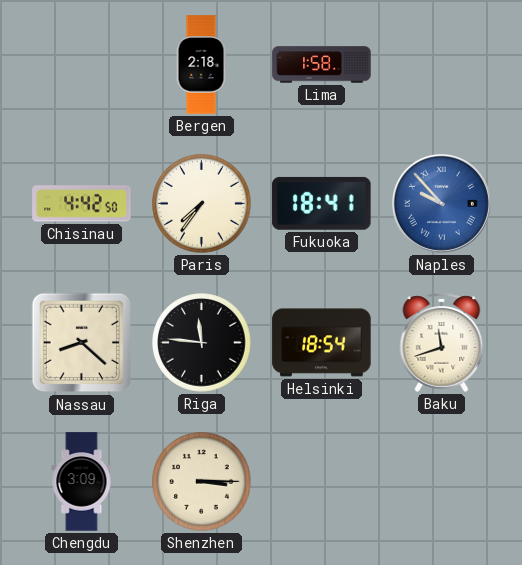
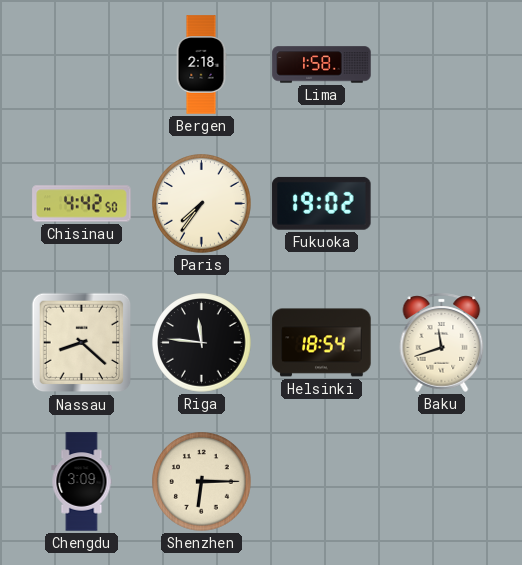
Fukuoka: 18:41 -> 19:02
Naples: 9:53 -> none
Shenzhen: 3:15 -> 6:15
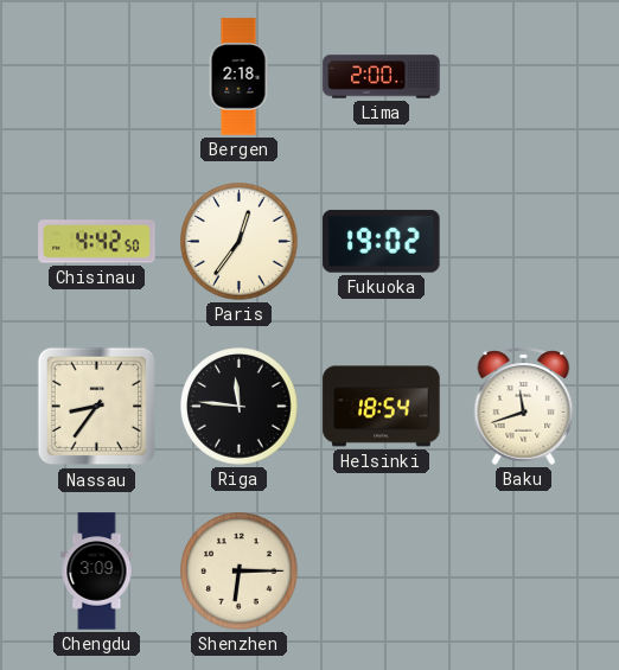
Lima: 1:58 -> 2:00
Paris: 7:36 -> 12:36
Nassau: 8:22 -> 8:36
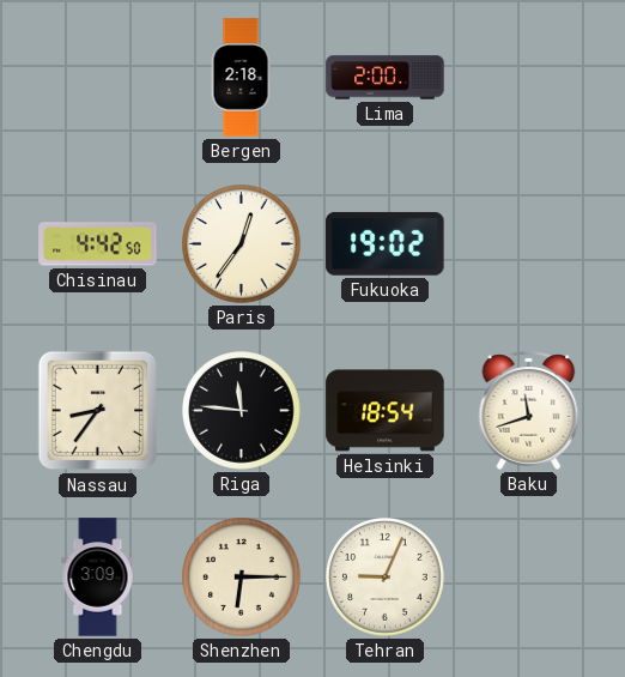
Tehran: none -> 9:04
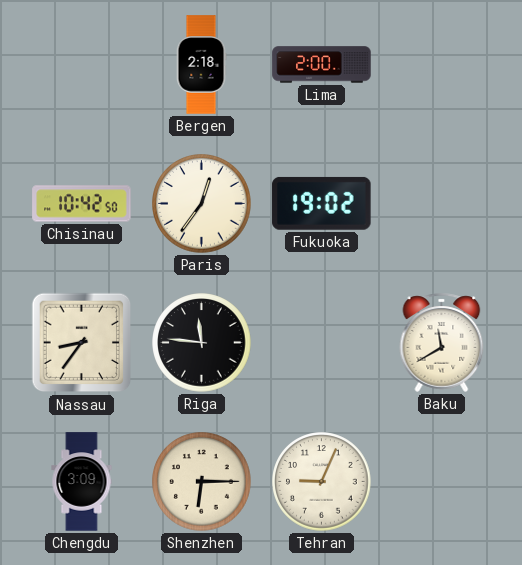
Chisinau: 4:42 -> 10:42
Helsinki: 18:54 -> none
Baku: 11:42 -> 11:40
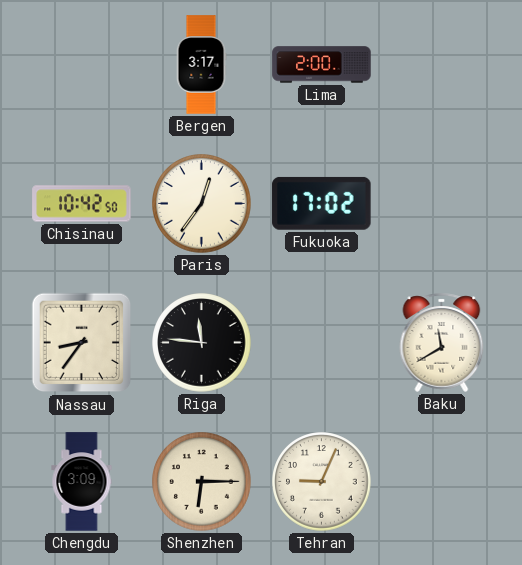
Bergen: 2:18 -> 3:17
Fukuoka: 19:02 -> 17:02
